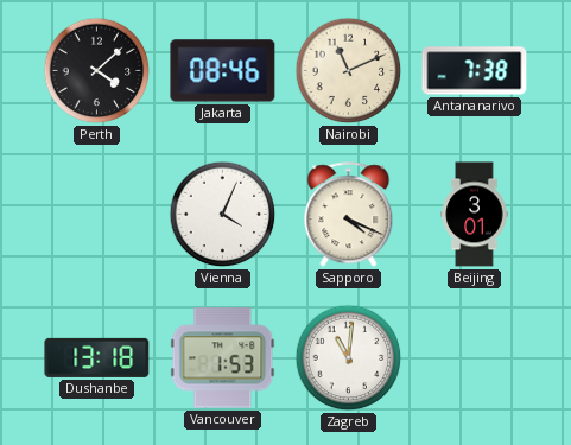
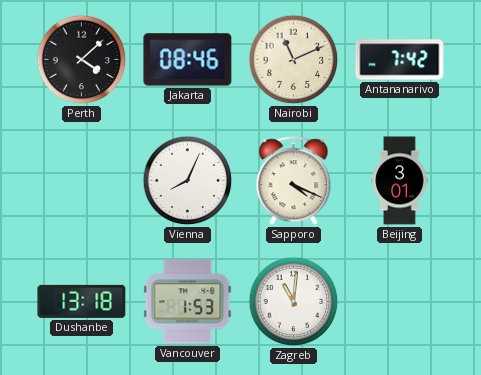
Antananarivo: 7:38 -> 7:42
Vienna: 4:04 -> 8:04
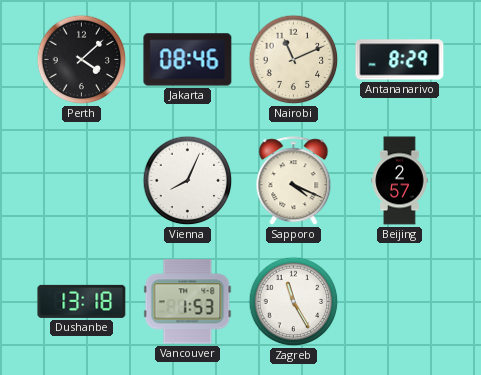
Antananarivo: 7:42 -> 8:29
Beijing: 3:01 -> 2:57
Zagreb: 11:01 -> 11:25
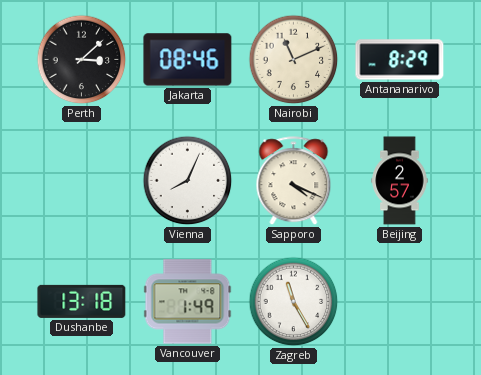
Perth: 4:08 -> 3:08
Vancouver: 1:53 -> 1:49
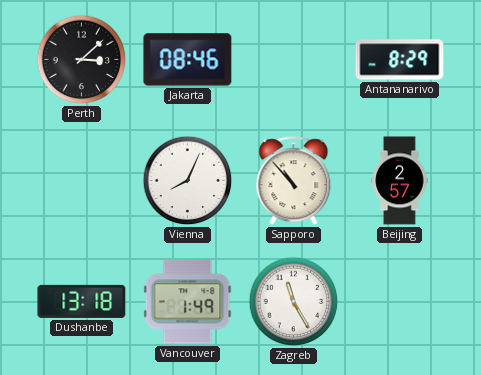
Nairobi: 11:11 -> none
Sapporo: 4:19 -> 10:53
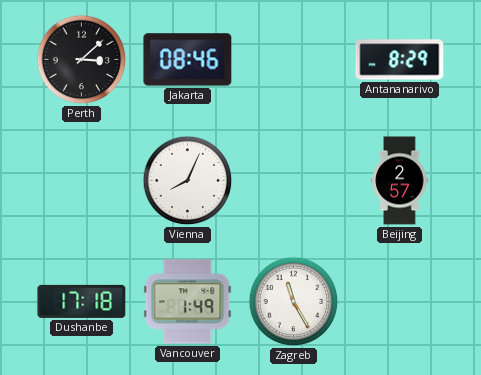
Sapporo: 10:53 -> none
Dushanbe: 13:18 -> 17:18
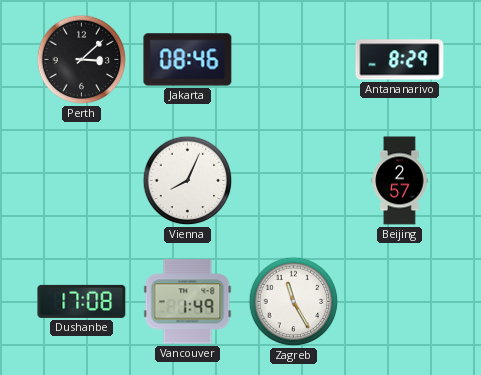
Dushanbe: 17:18 -> 17:08
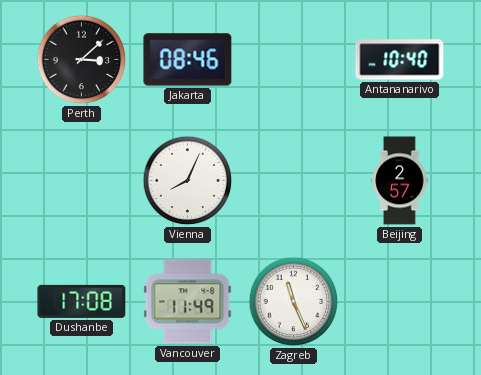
Antananarivo: 8:29 -> 10:40
Vancouver: 1:49 -> 11:49
Zagreb: 11:25 -> 11:26
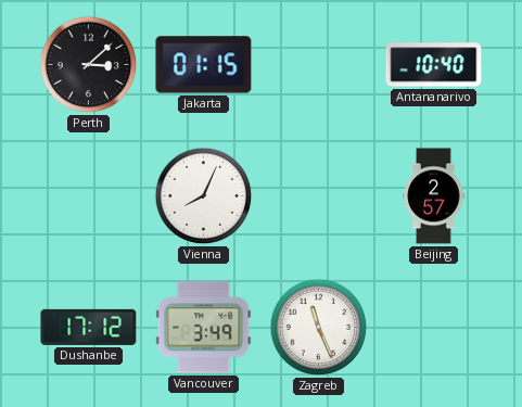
Jakarta: 08:46 -> 01:15
Dushanbe: 17:08 -> 17:12
Vancouver: 11:49 -> 3:49
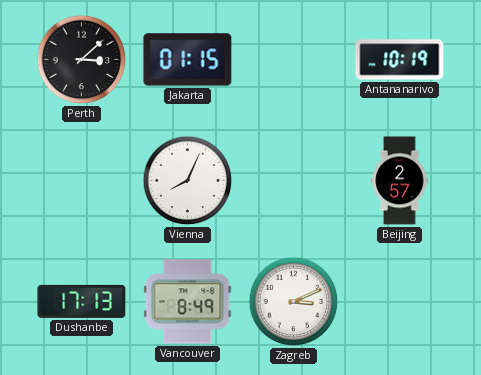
Antananarivo: 10:40 -> 10:19
Dushanbe: 17:12 -> 17:13
Vancouver: 3:49 -> 8:49
Zagreb: 11:26 -> 3:11
